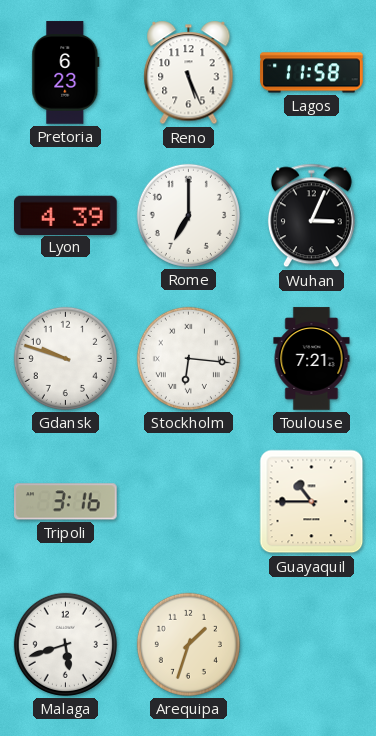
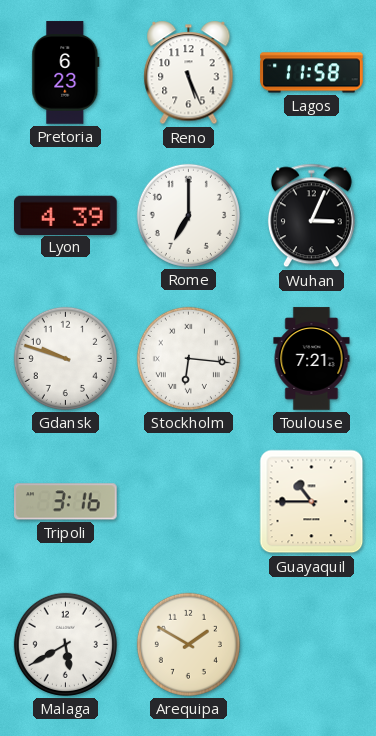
Malaga: 5:42 -> 5:40
Arequipa: 1:33 -> 1:50
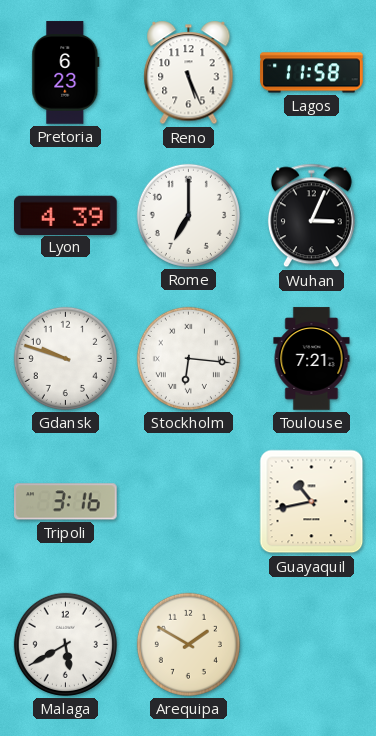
Guayaquil: 10:45 -> 10:43
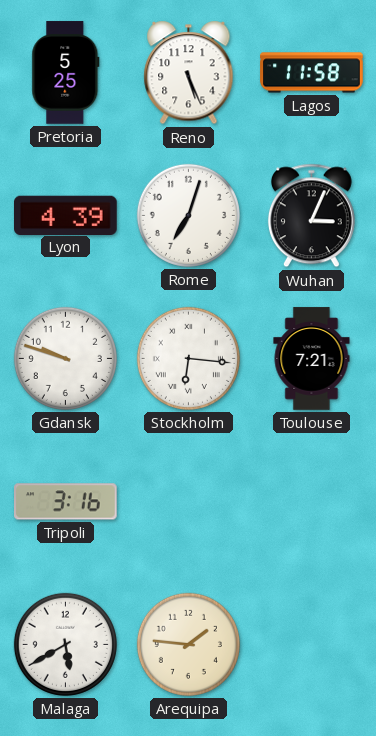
Pretoria: 6:23 -> 5:25
Rome: 7:00 -> 7:03
Guayaquil: 10:43 -> none
Arequipa: 1:50 -> 1:46
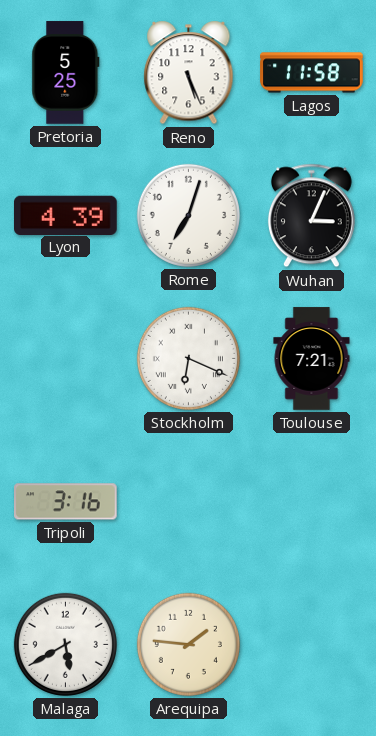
Gdansk: 9:48 -> none
Stockholm: 6:16 -> 6:19
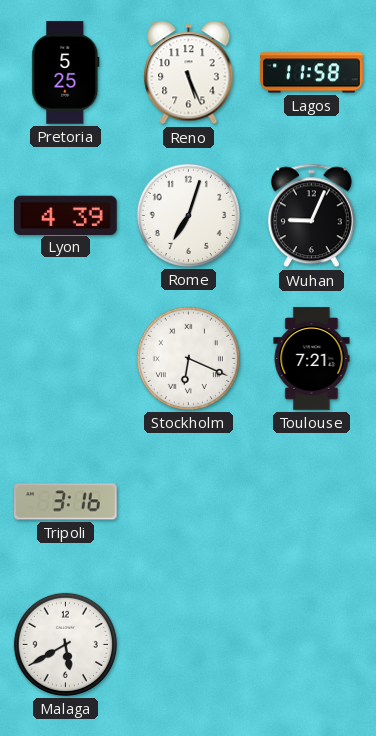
Wuhan: 3:04 -> 9:04
Arequipa: 1:46 -> none
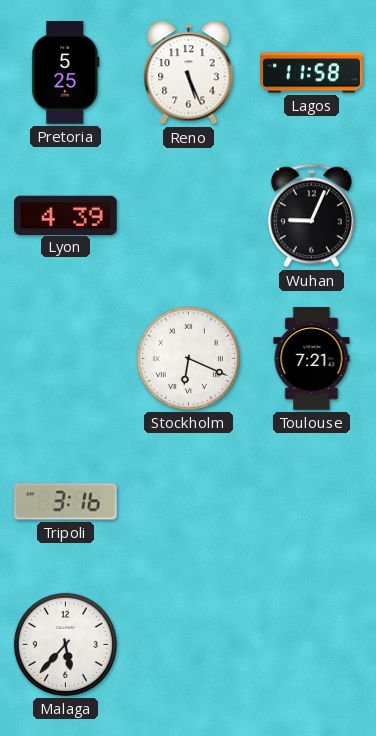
Rome: 7:03 -> none
Malaga: 5:40 -> 5:37
